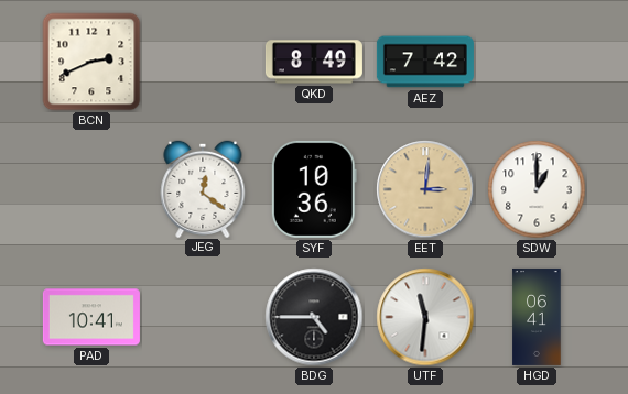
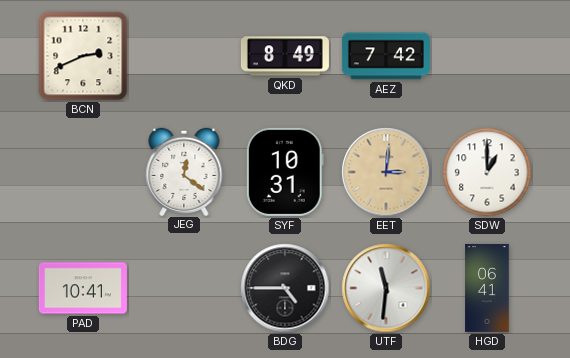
SYF: 10:36 -> 10:31
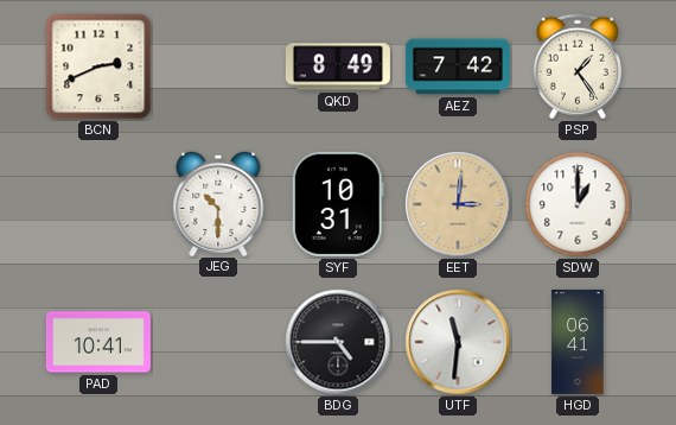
PSP: none -> 1:24
JEG: 12:21 -> 10:30
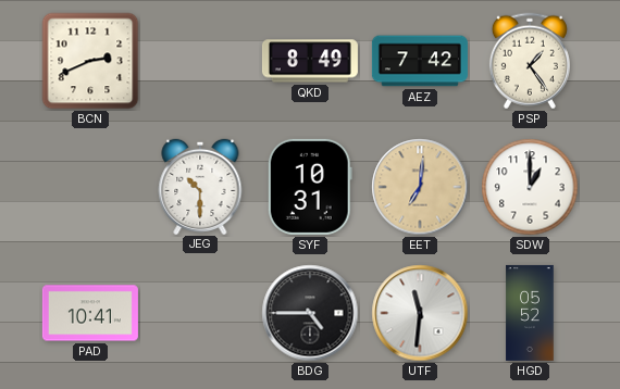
EET: 3:01 -> 7:01
HGD: 06:41 -> 05:52
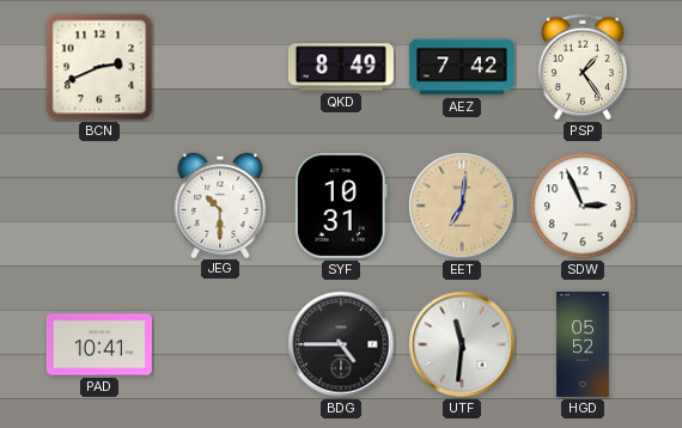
SDW: 1:00 -> 2:56
